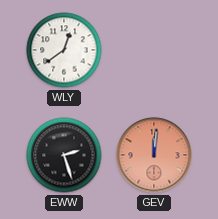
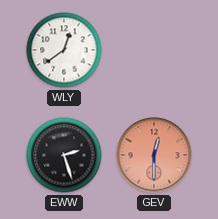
GEV: 12:01 -> 12:30
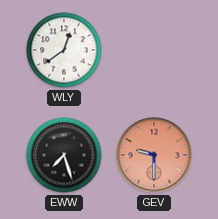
EWW: 2:27 -> 7:27
GEV: 12:30 -> 9:30
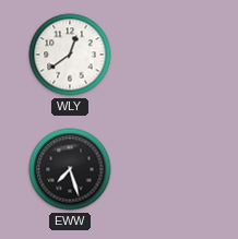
GEV: 9:30 -> none
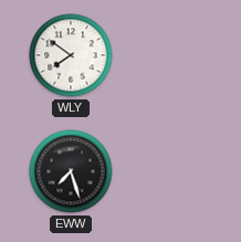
WLY: 12:39 -> 7:51
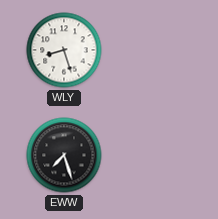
WLY: 7:51 -> 8:27
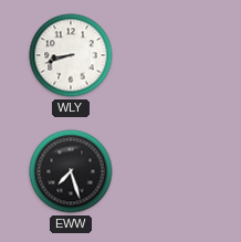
WLY: 8:27 -> 8:42
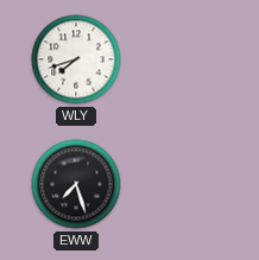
WLY: 8:42 -> 7:42
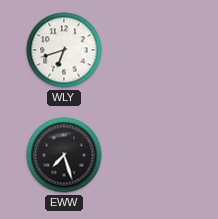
WLY: 7:42 -> 6:42
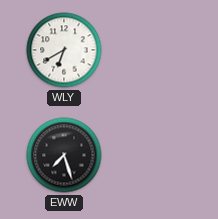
WLY: 6:42 -> 6:40
